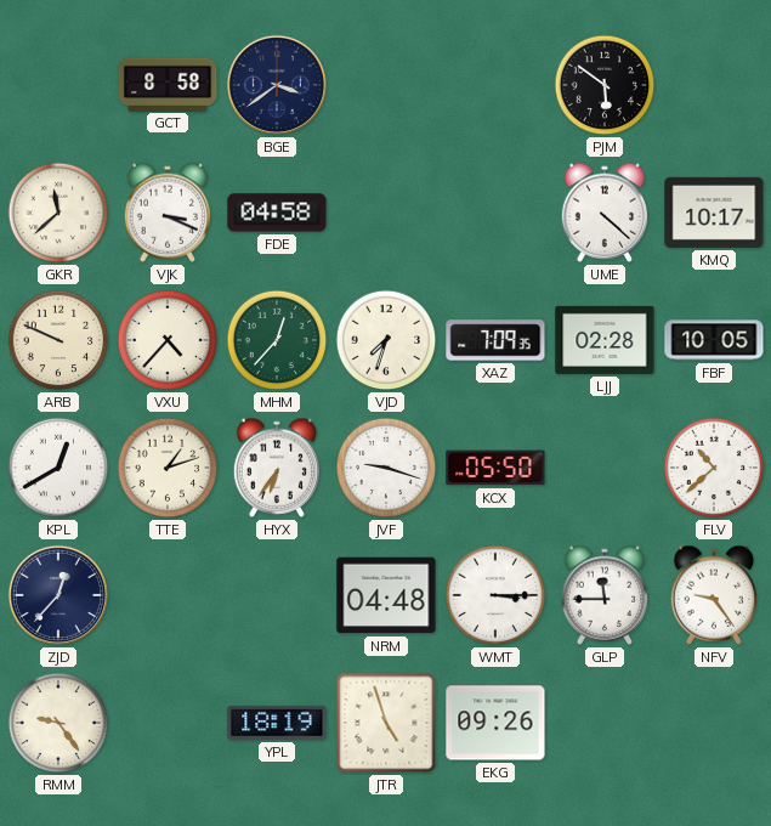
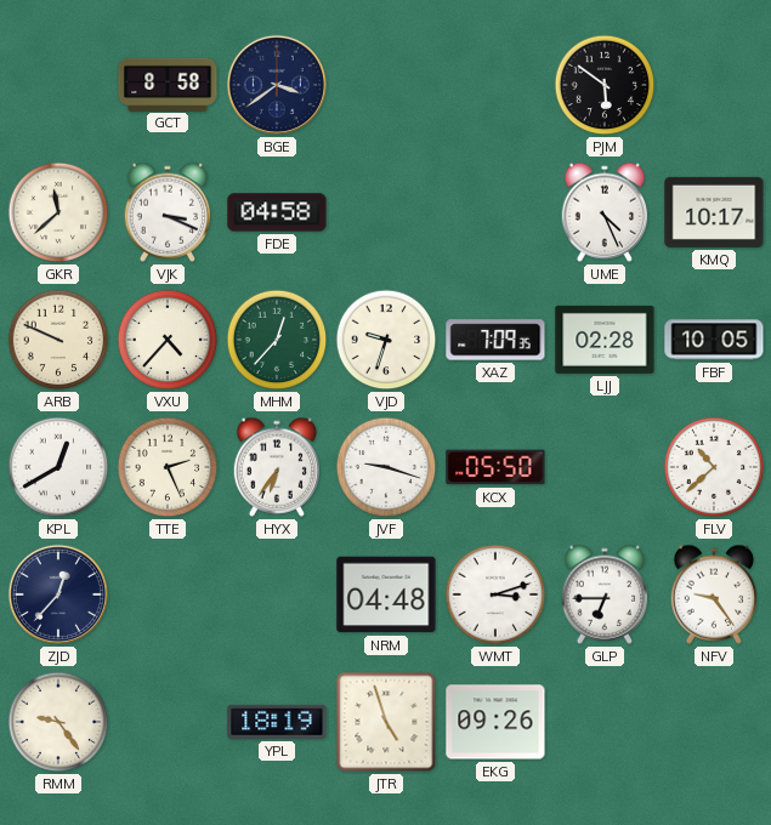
UME: 4:22 -> 4:26
VJD: 7:33 -> 9:33
TTE: 1:12 -> 2:26
WMT: 3:15 -> 3:12
GLP: 11:45 -> 6:45
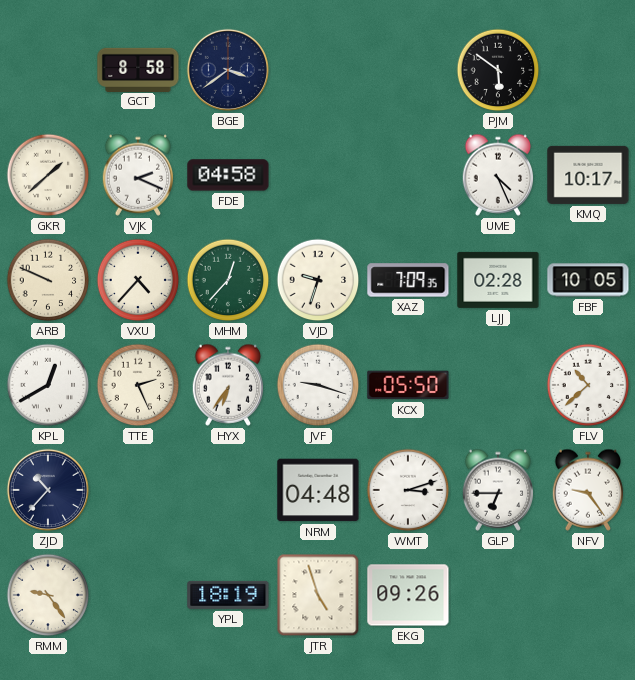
GKR: 11:38 -> 1:38
VJK: 3:19 -> 2:19
ZJD: 12:37 -> 10:37
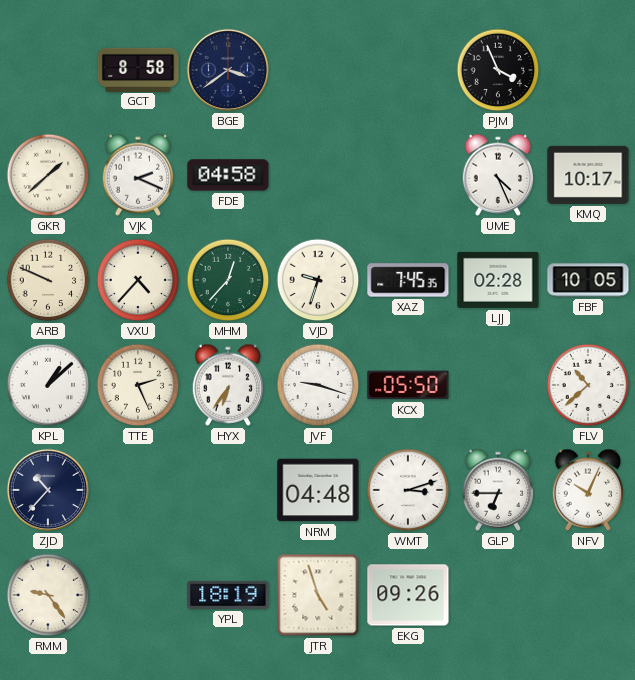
PJM: 5:51 -> 3:56
XAZ: 7:09 -> 7:45
KPL: 12:40 -> 1:08
NFV: 9:24 -> 10:04
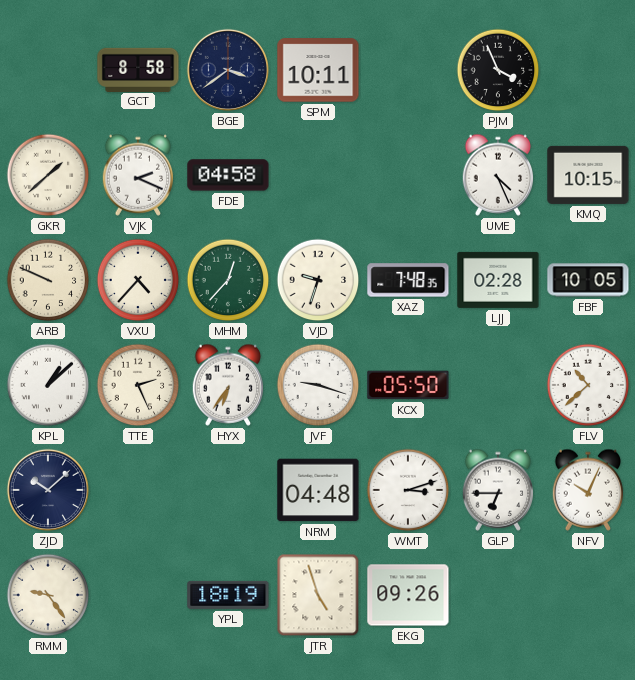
SPM: none -> 10:11
KMQ: 10:17 -> 10:15
XAZ: 7:45 -> 7:48
ZJD: 10:37 -> 10:08
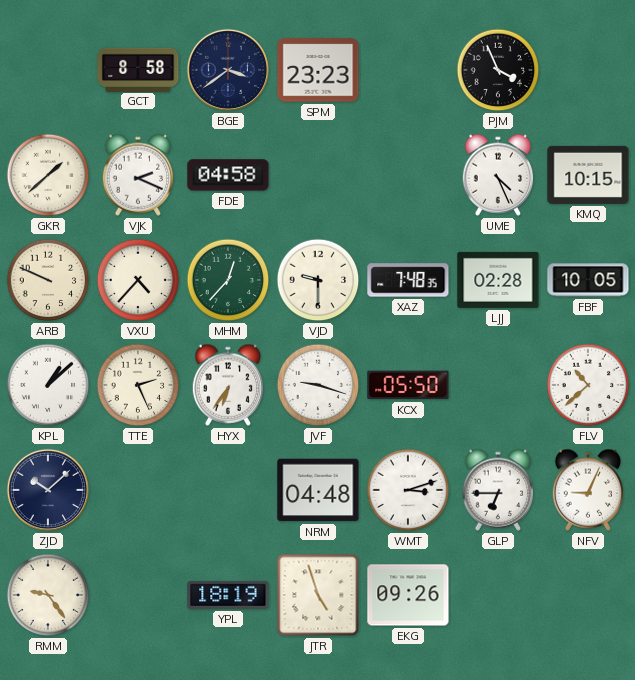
SPM: 10:11 -> 23:23
VJD: 9:33 -> 9:30
NFV: 10:04 -> 9:04
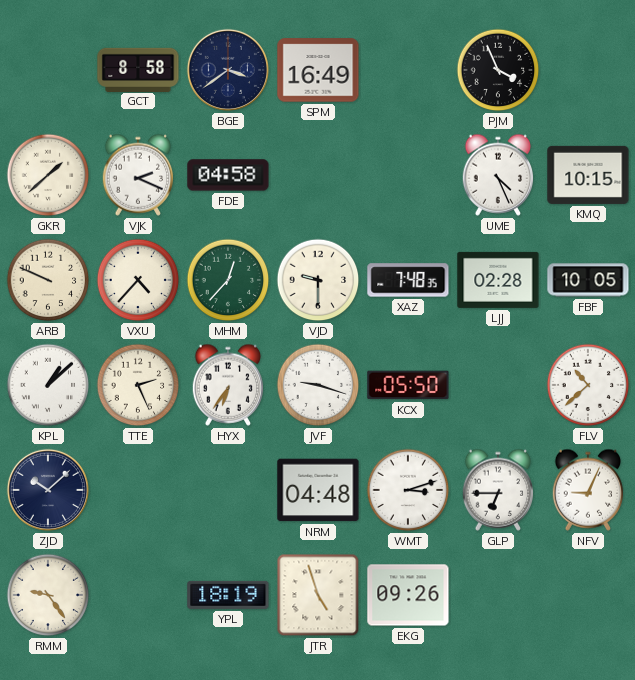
SPM: 23:23 -> 16:49
